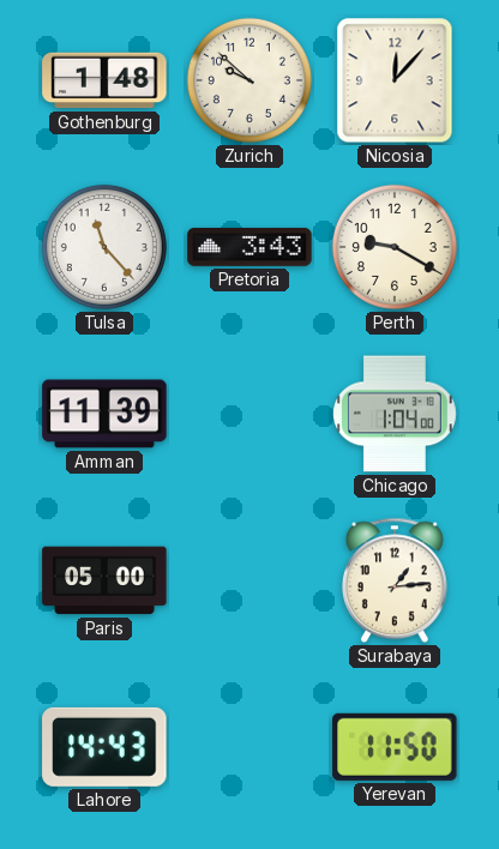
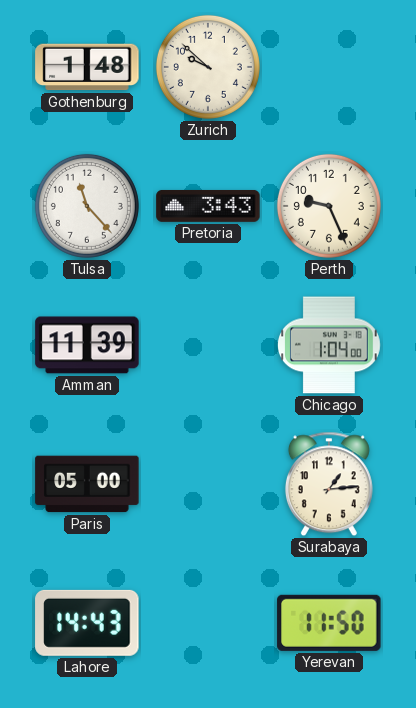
Nicosia: 12:07 -> none
Perth: 9:20 -> 9:26
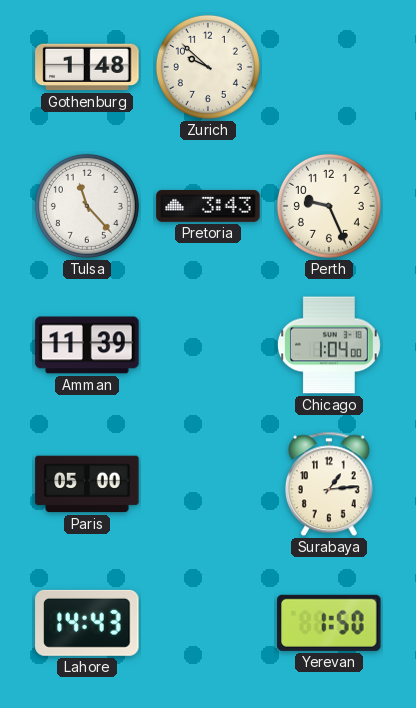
Yerevan: 11:50 -> 1:50
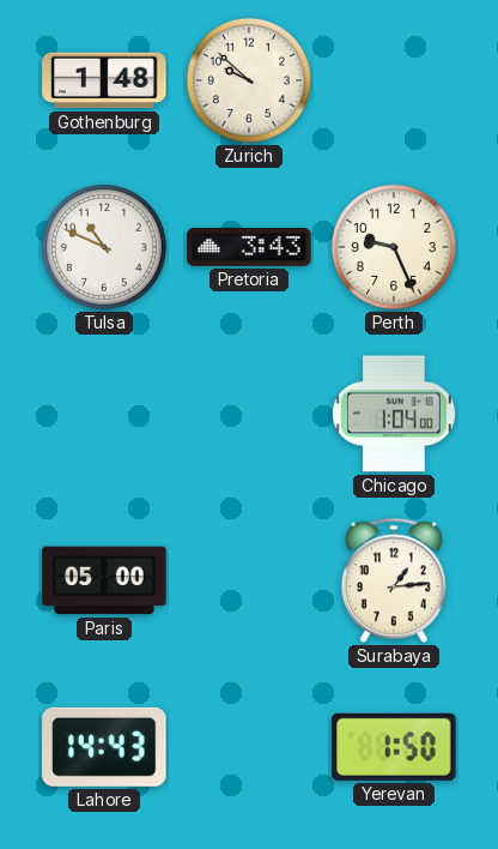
Tulsa: 11:23 -> 10:49
Amman: 11:39 -> none
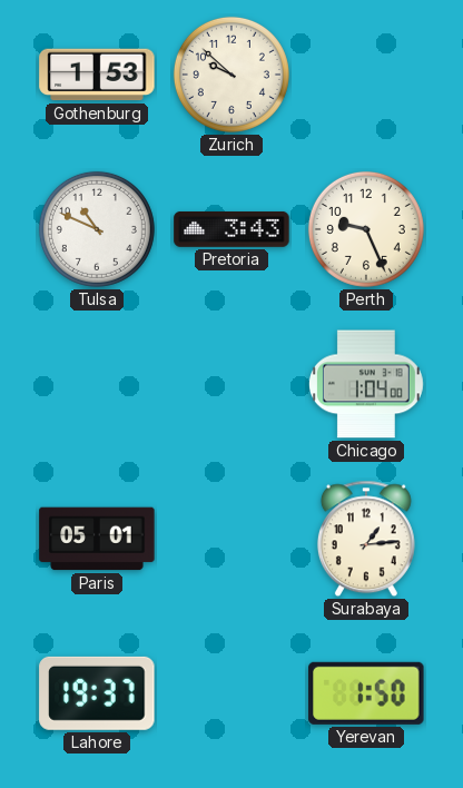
Gothenburg: 1:48 -> 1:53
Paris: 05:00 -> 05:01
Lahore: 14:43 -> 19:37
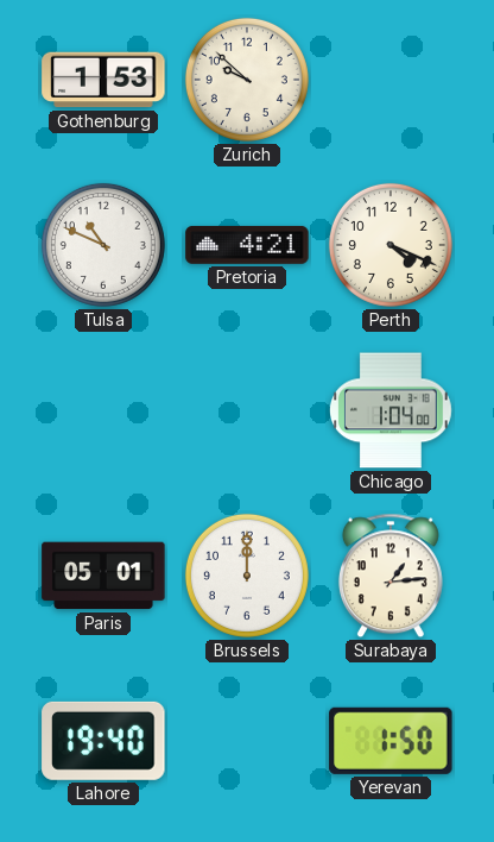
Pretoria: 3:43 -> 4:21
Perth: 9:26 -> 4:19
Brussels: none -> 12:00
Lahore: 19:37 -> 19:40
